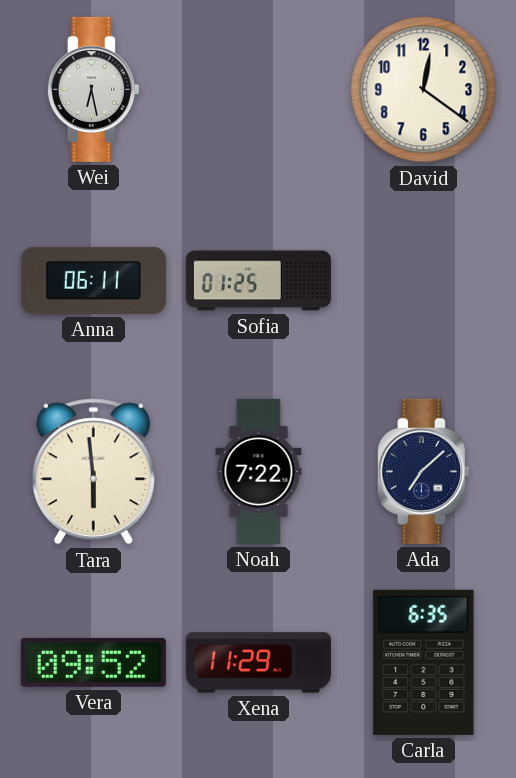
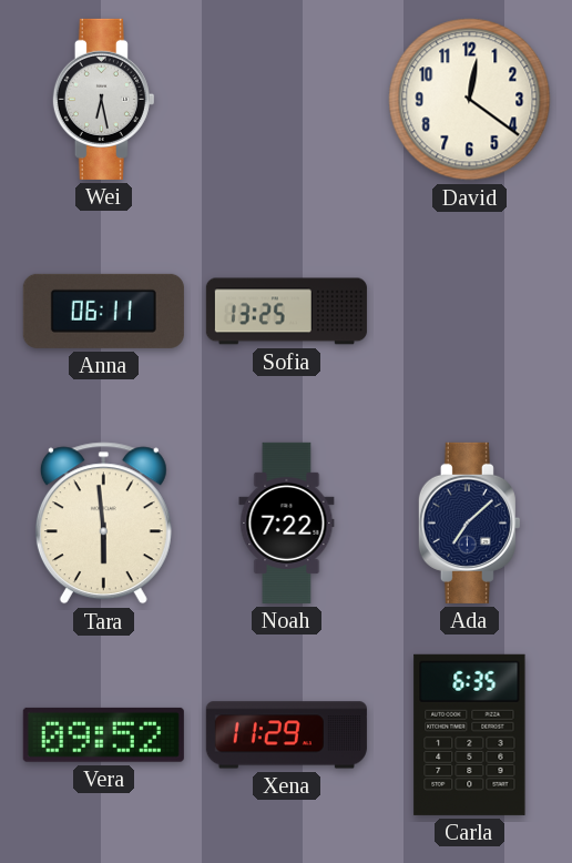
Sofia: 01:25 -> 13:25
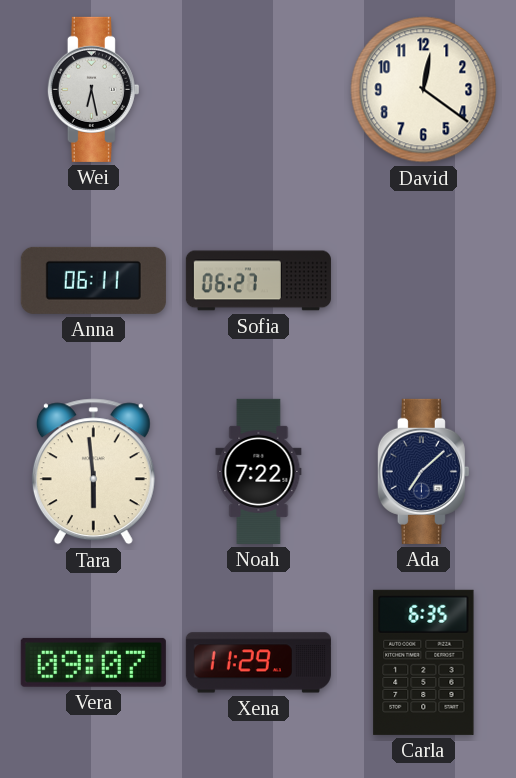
Sofia: 13:25 -> 06:27
Vera: 09:52 -> 09:07
